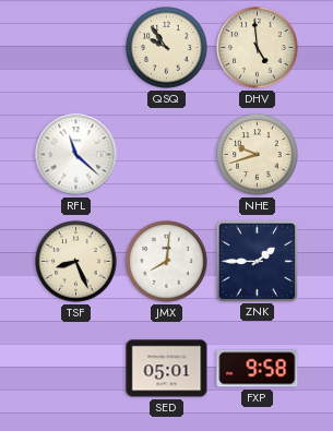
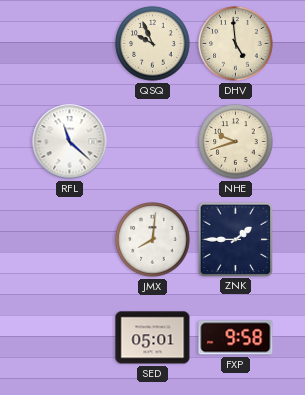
QSQ: 9:54 -> 9:56
TSF: 8:26 -> none
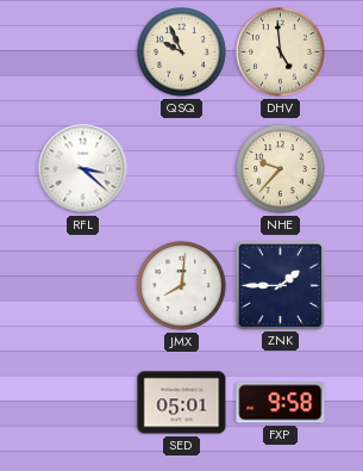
RFL: 11:22 -> 3:22
NHE: 9:42 -> 9:37
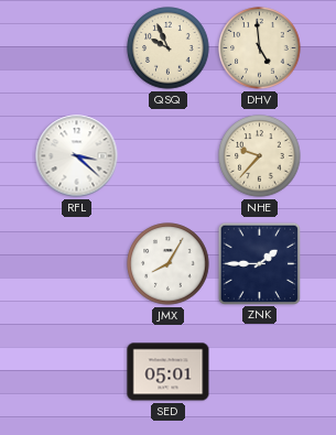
JMX: 8:01 -> 8:05
FXP: 9:58 -> none
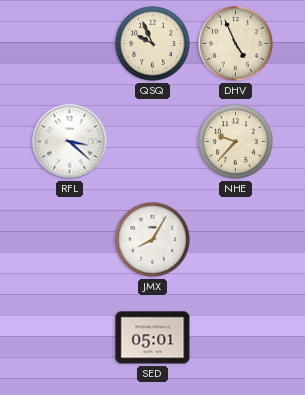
DHV: 4:59 -> 4:56
ZNK: 1:45 -> none
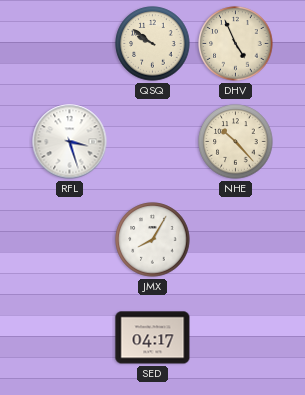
QSQ: 9:56 -> 9:51
RFL: 3:22 -> 3:27
NHE: 9:37 -> 10:23
SED: 05:01 -> 04:17
